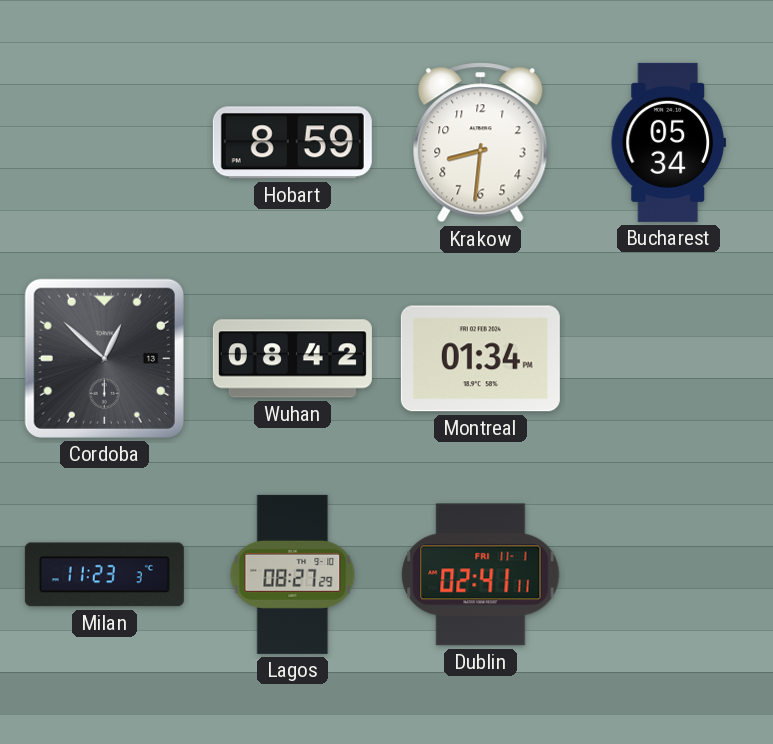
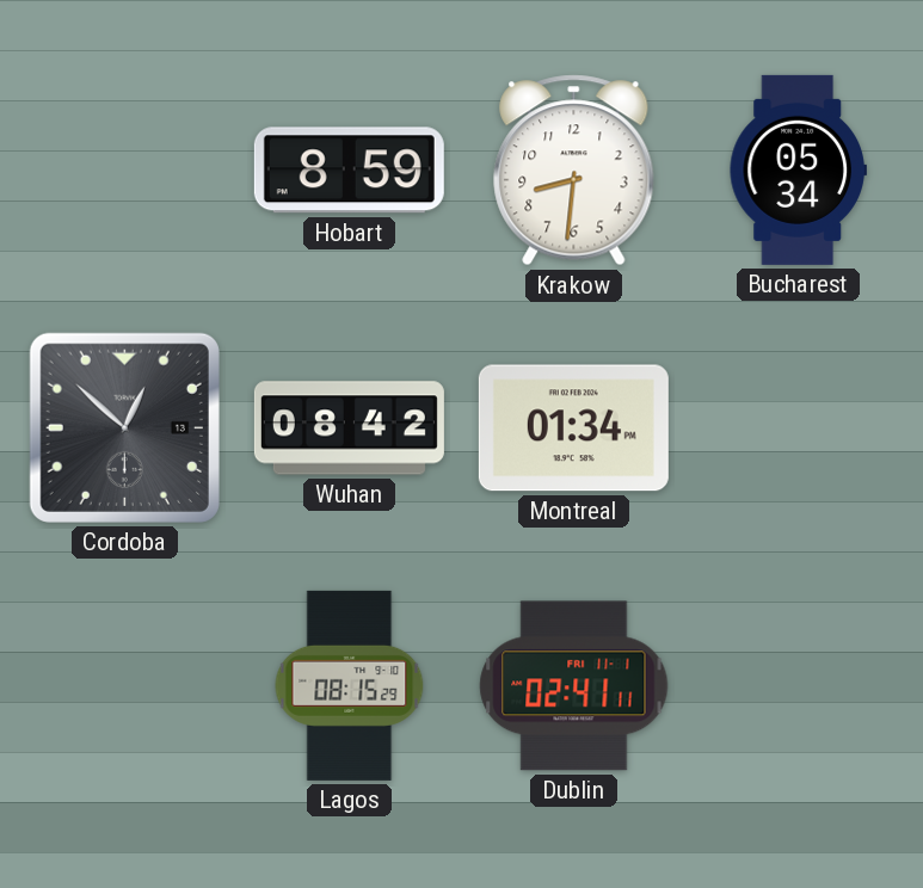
Milan: 11:23 -> none
Lagos: 08:27 -> 08:15
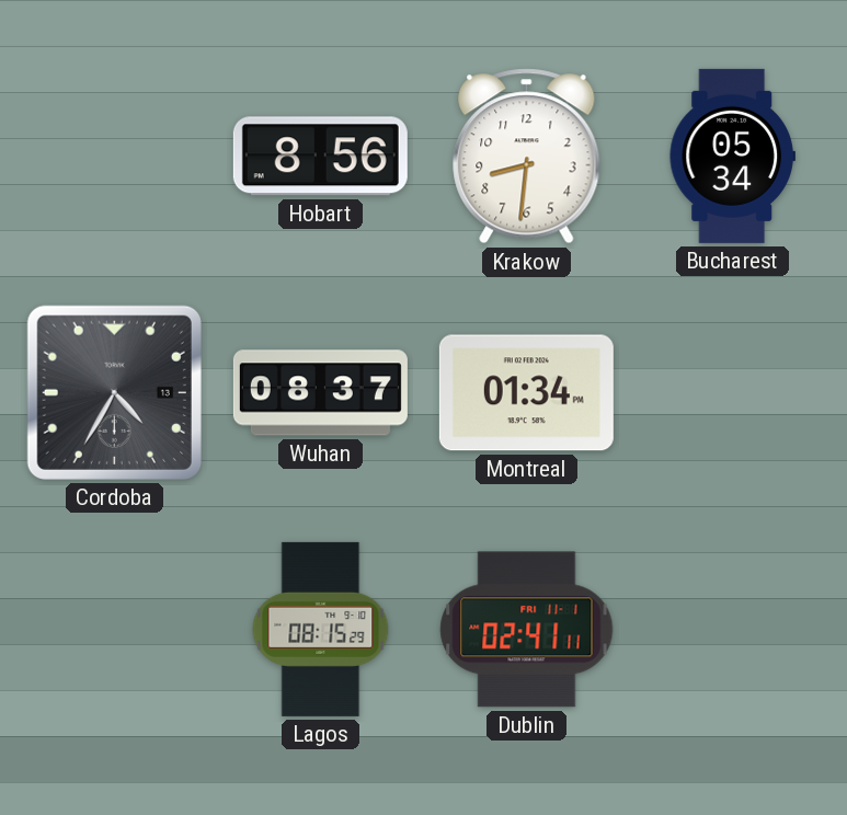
Hobart: 8:59 -> 8:56
Cordoba: 12:52 -> 4:35
Wuhan: 08:42 -> 08:37
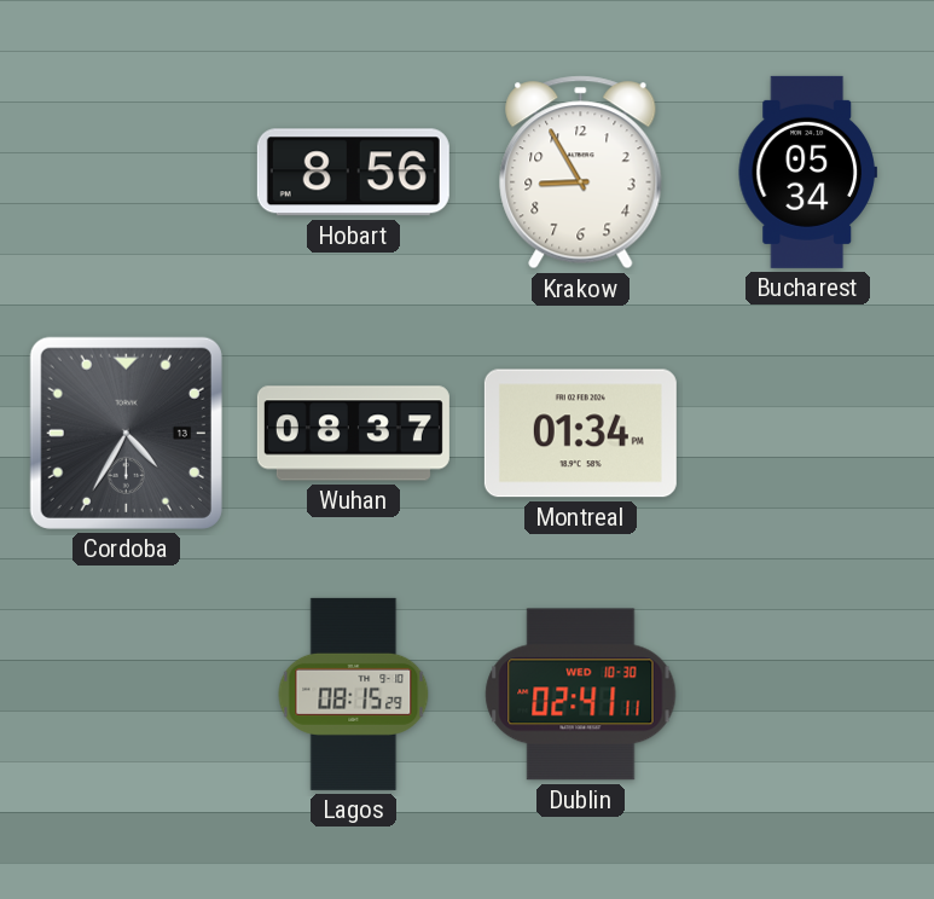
Krakow: 8:31 -> 8:55
Dublin date: FRI 11-1 -> WED 10-30
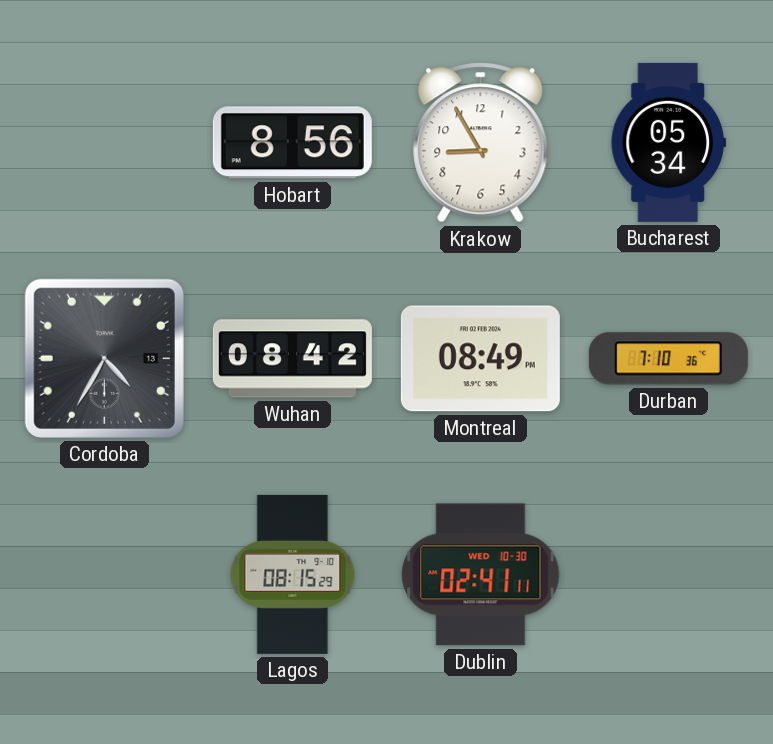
Wuhan: 08:37 -> 08:42
Montreal: 01:34 -> 08:49
Durban: none -> 7:10
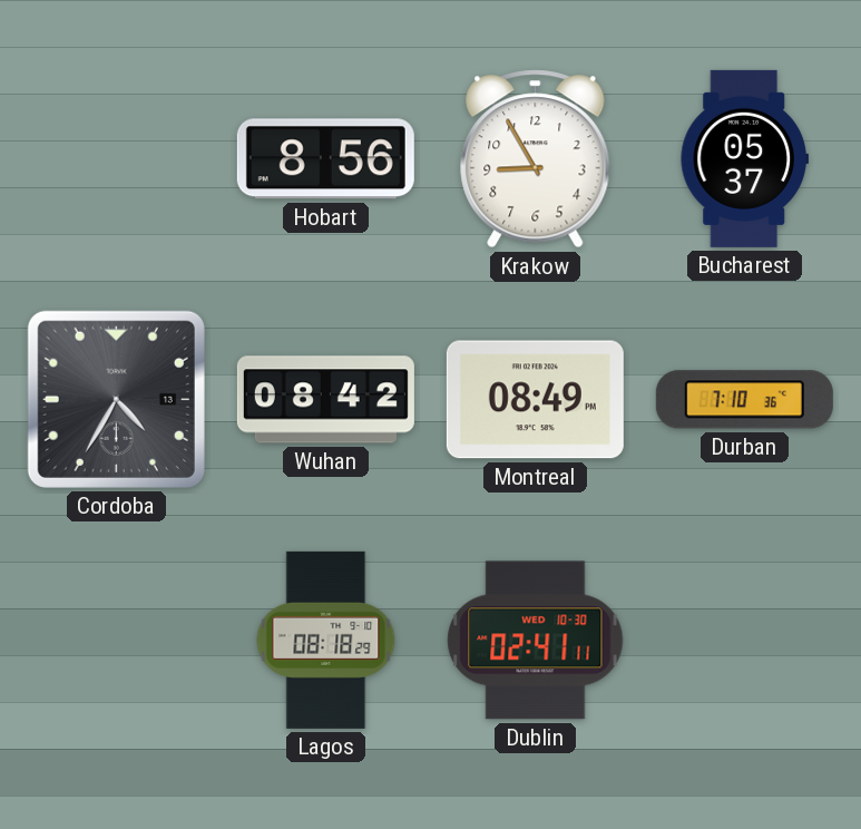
Bucharest: 05:34 -> 05:37
Lagos: 08:15 -> 08:18
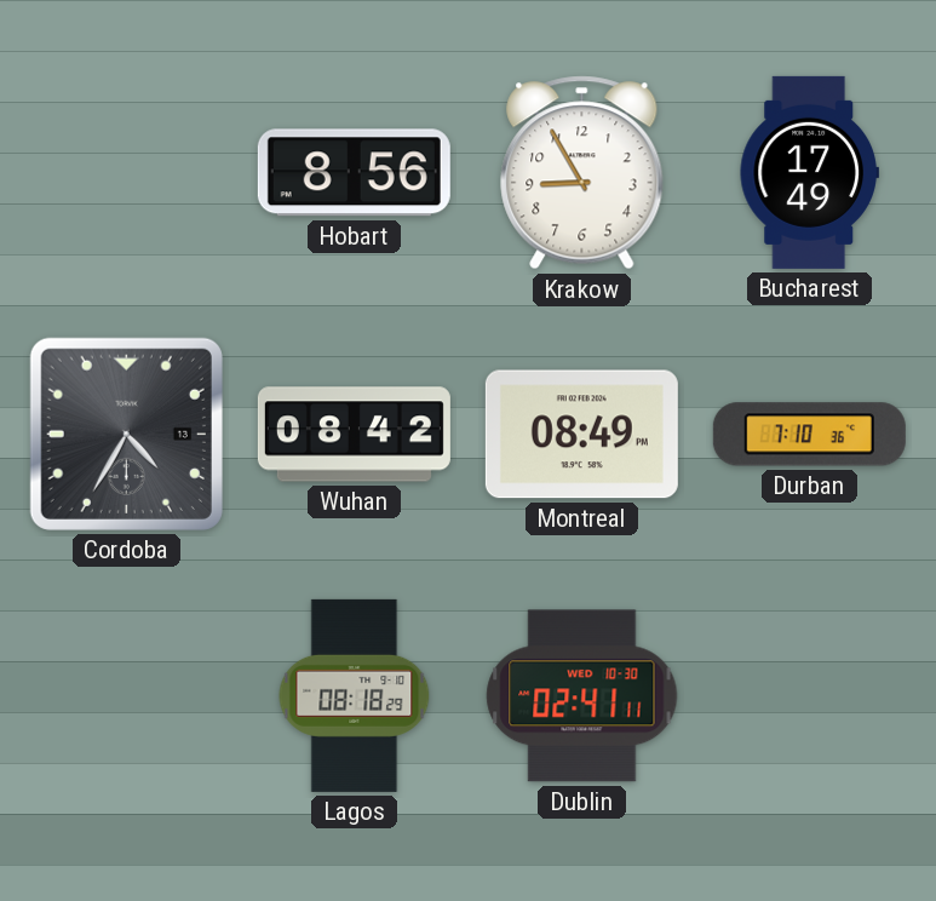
Bucharest: 05:37 -> 17:49
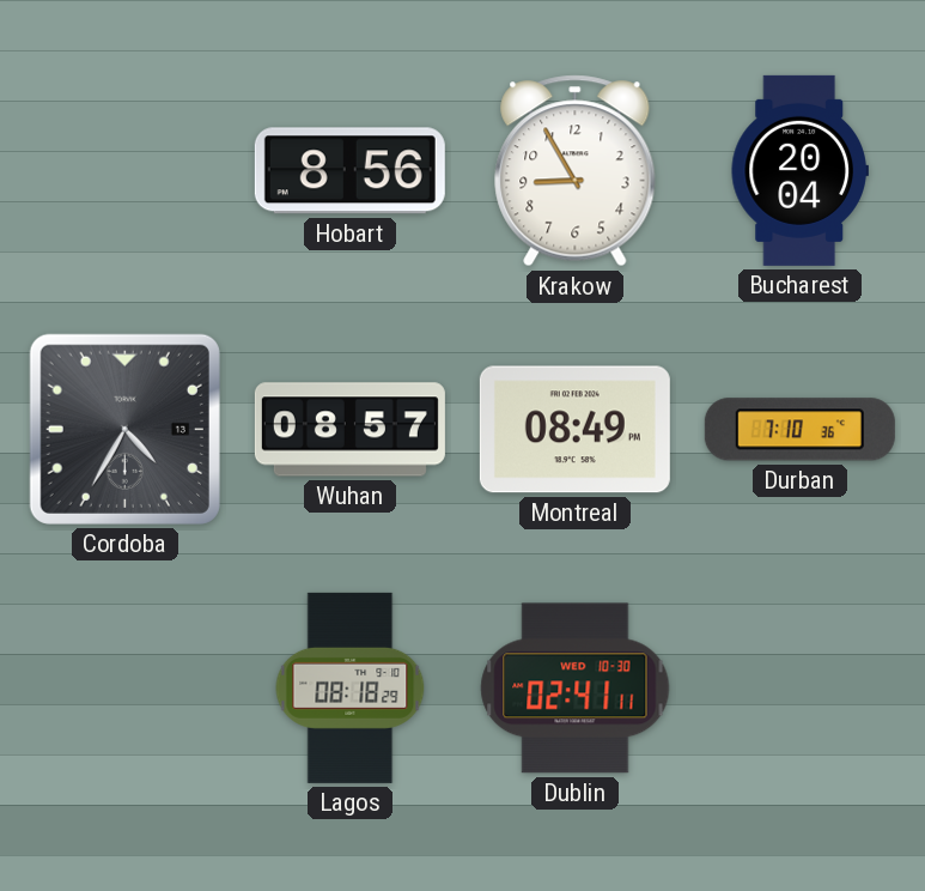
Bucharest: 17:49 -> 20:04
Wuhan: 08:42 -> 08:57
